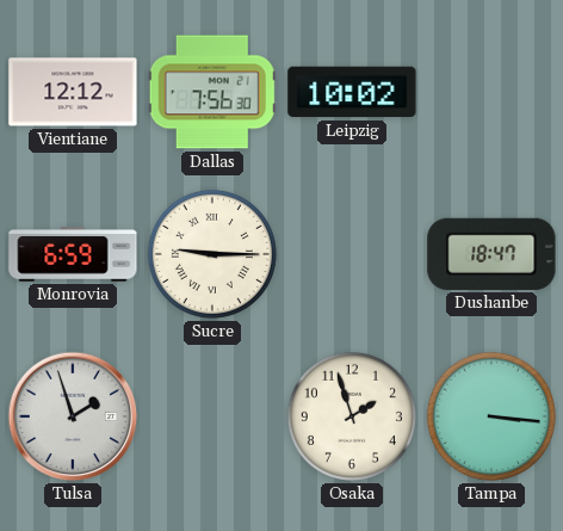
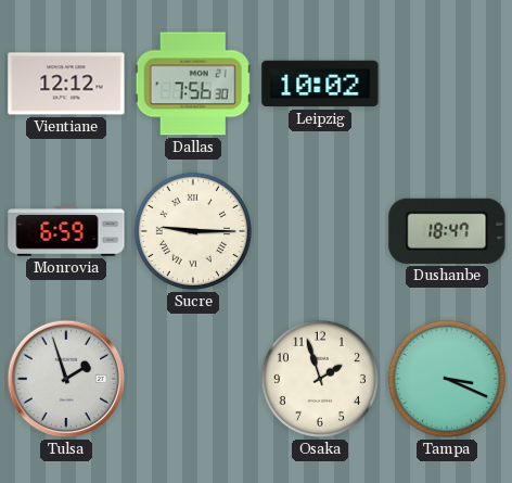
Tampa: 3:16 -> 3:19
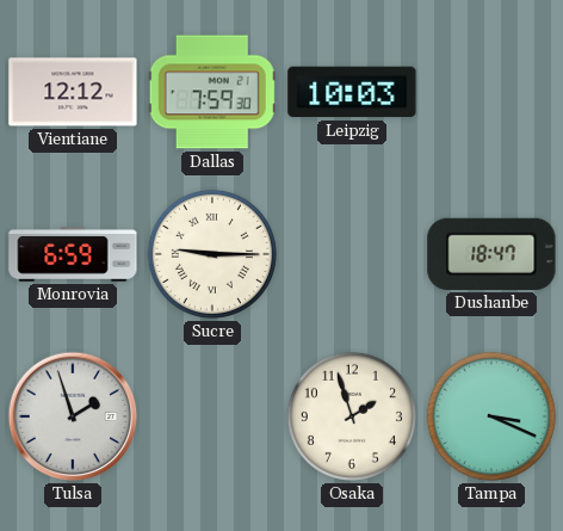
Dallas: 7:56 -> 7:59
Leipzig: 10:02 -> 10:03
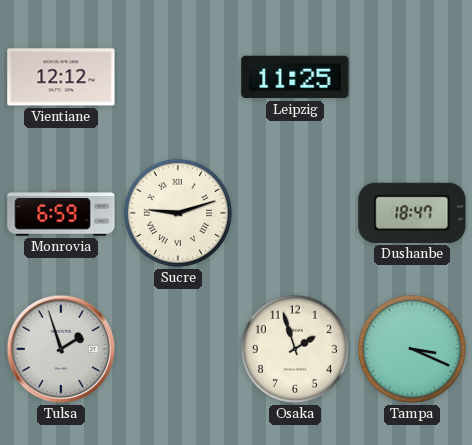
Dallas: 7:59 -> none
Leipzig: 10:03 -> 11:25
Sucre: 9:15 -> 9:12
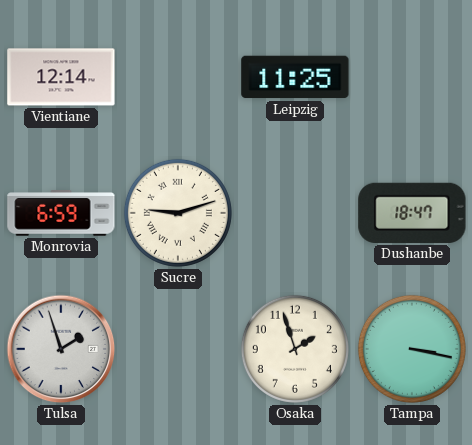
Vientiane: 12:12 -> 12:14
Tampa: 3:19 -> 3:17
